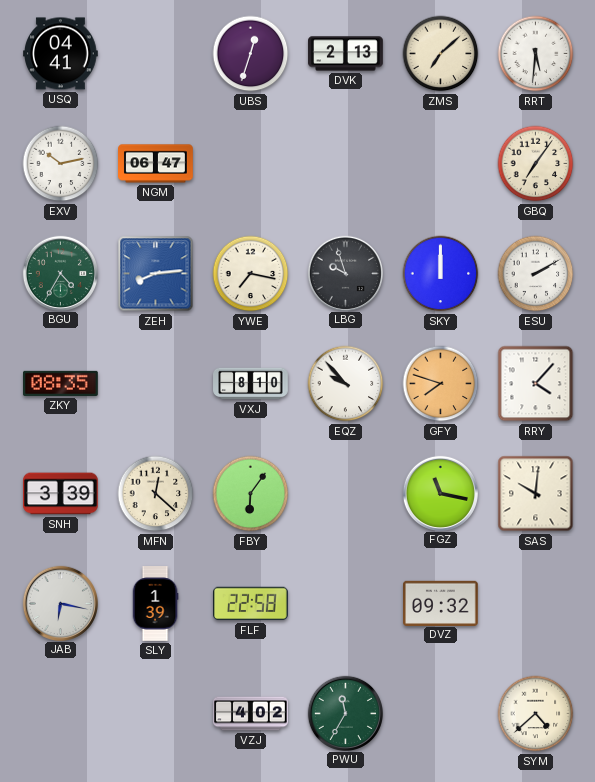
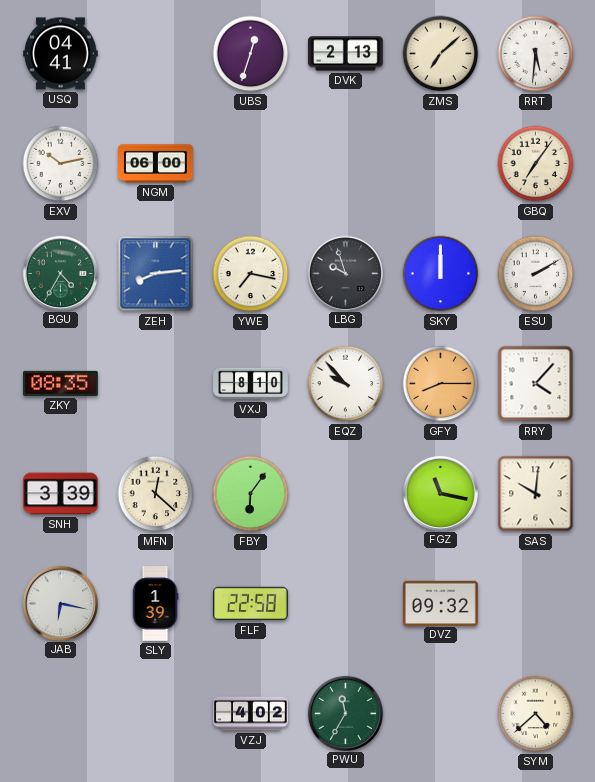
NGM: 06:47 -> 06:00
GFY: 7:48 -> 8:15
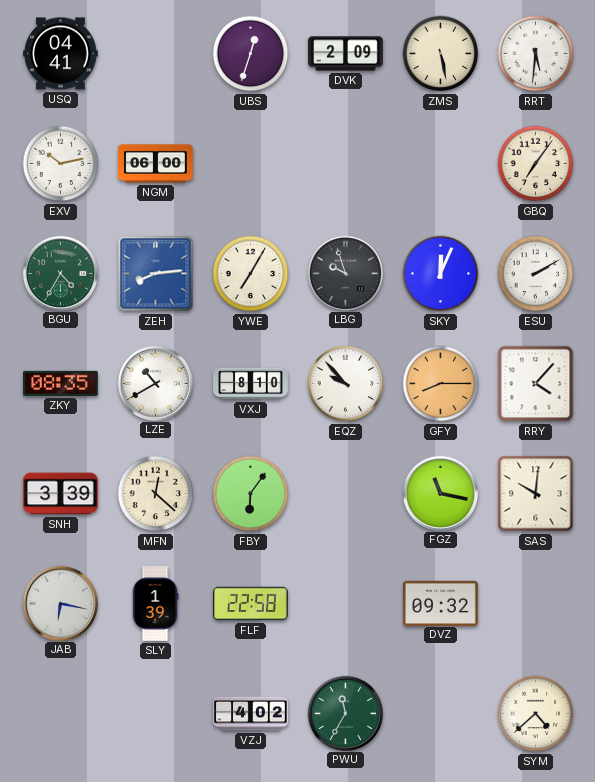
DVK: 2:13 -> 2:09
ZMS: 7:08 -> 5:28
YWE: 7:17 -> 7:05
SKY: 12:00 -> 12:04
LZE: none -> 10:40
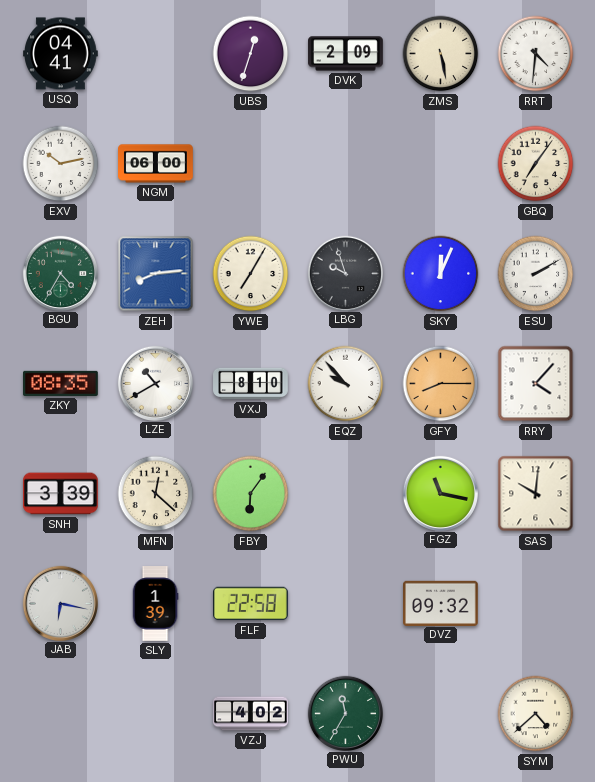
RRT: 5:31 -> 4:31
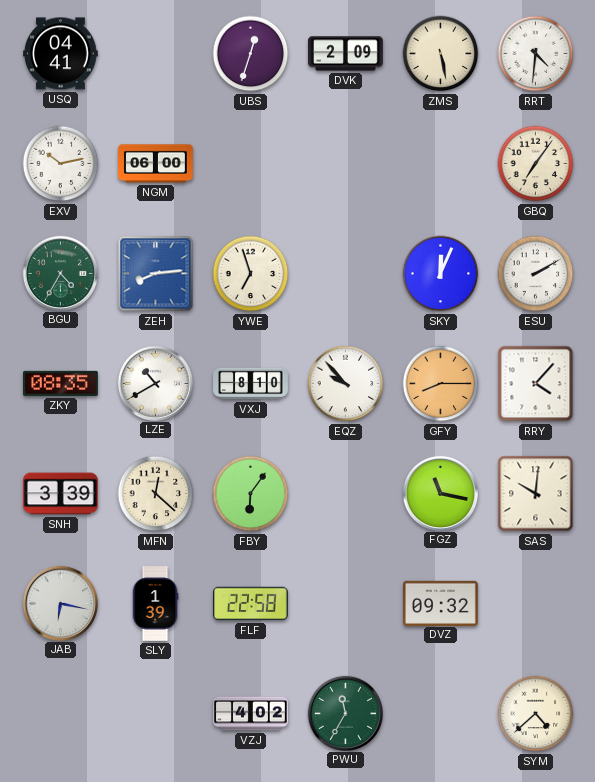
YWE: 7:05 -> 6:57
LBG: 9:57 -> none
